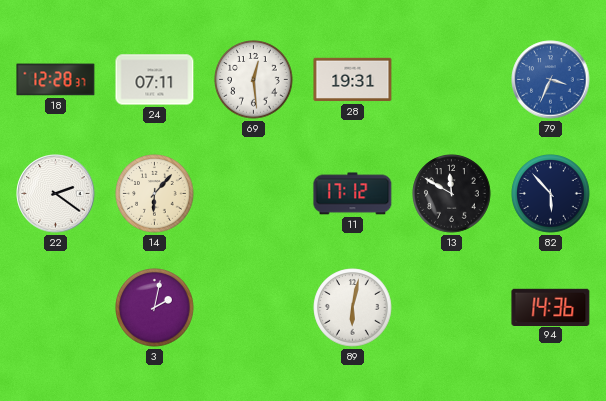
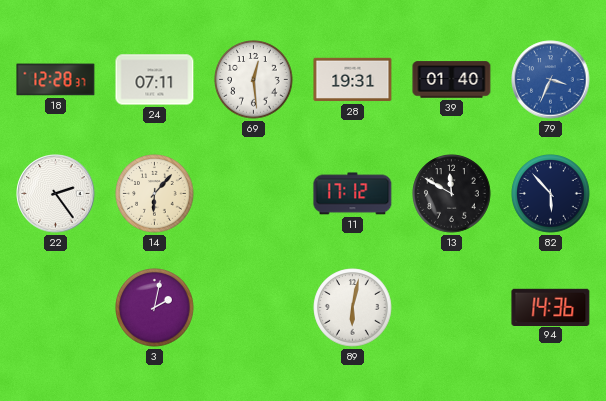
39: none -> 01:40
22: 2:21 -> 2:24
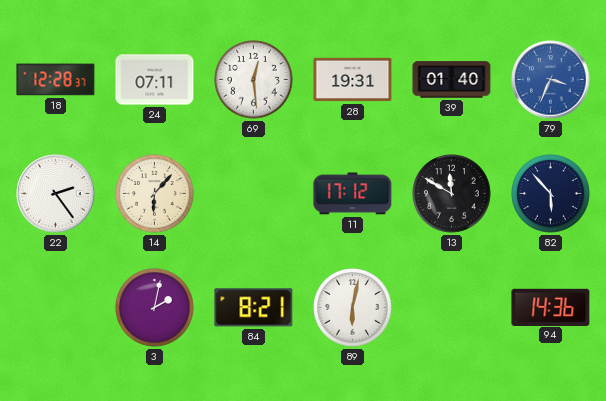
84: none -> 8:21
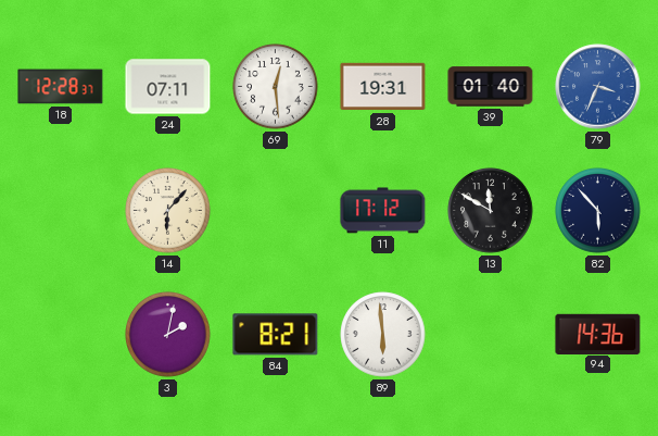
22: 2:24 -> none
89: 6:02 -> 5:59
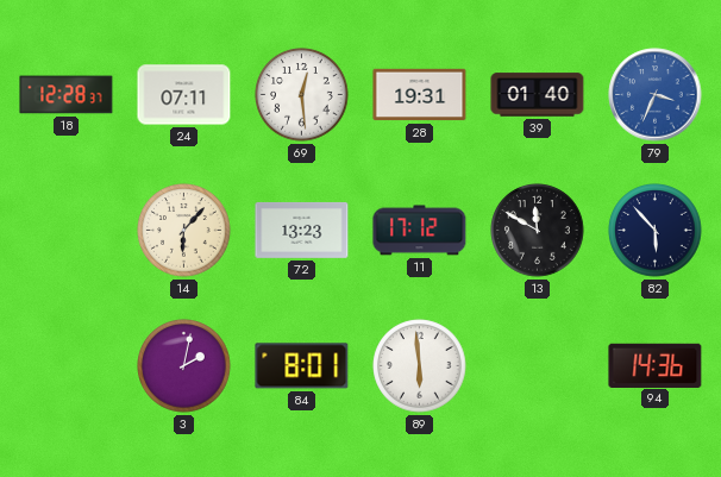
72: none -> 13:23
84: 8:21 -> 8:01
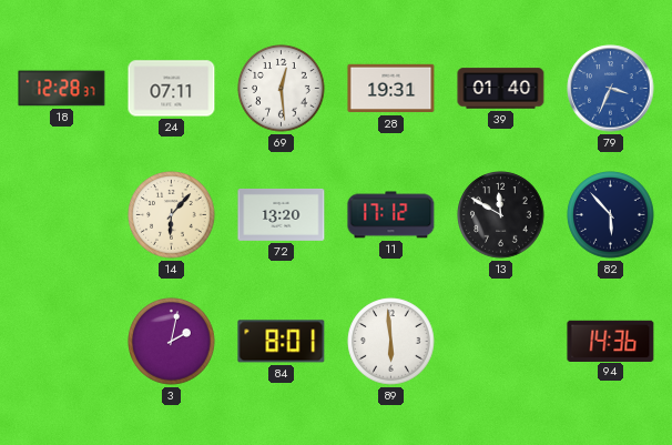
72: 13:23 -> 13:20
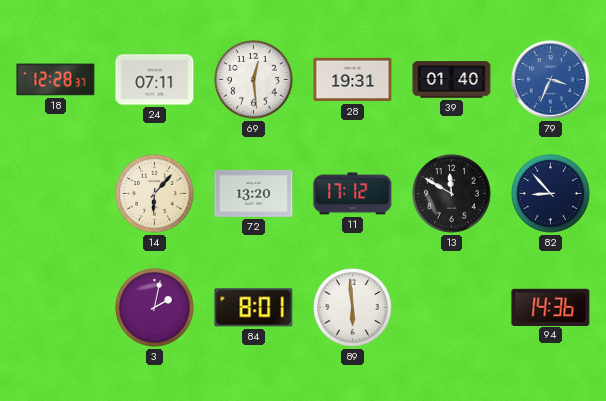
82: 5:53 -> 8:53
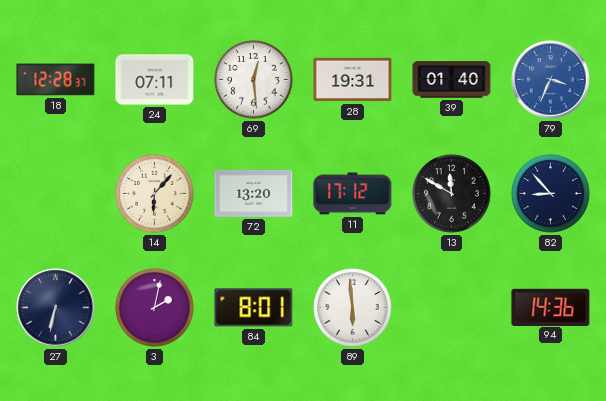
27: none -> 6:32
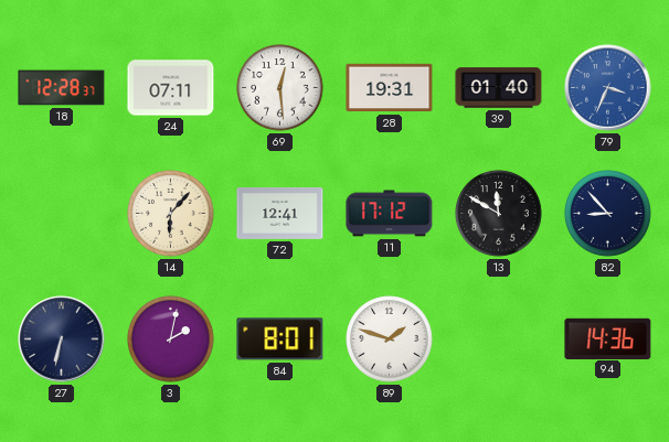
72: 13:20 -> 12:41
89: 5:59 -> 1:48
